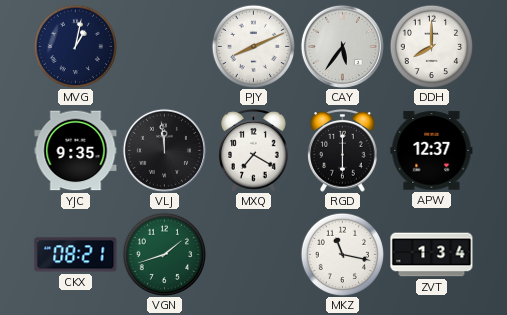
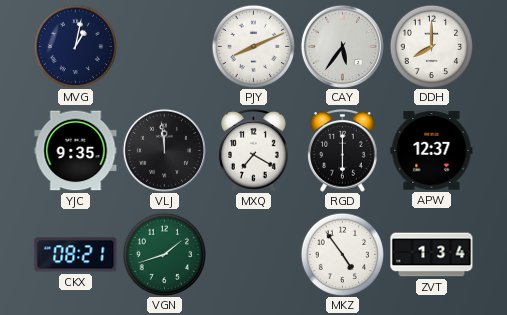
MKZ: 11:17 -> 4:54
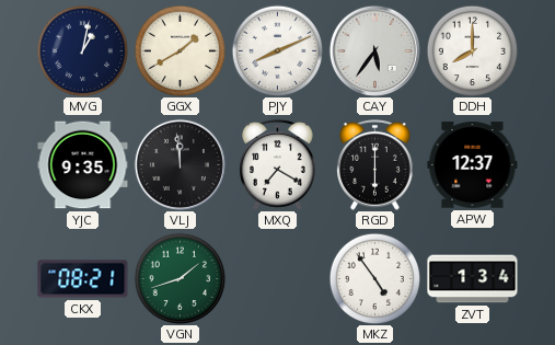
GGX: none -> 1:40
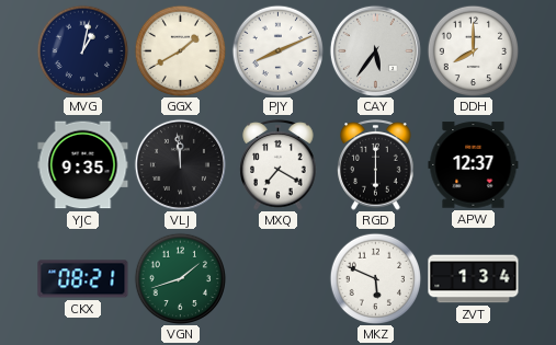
MKZ: 4:54 -> 5:49
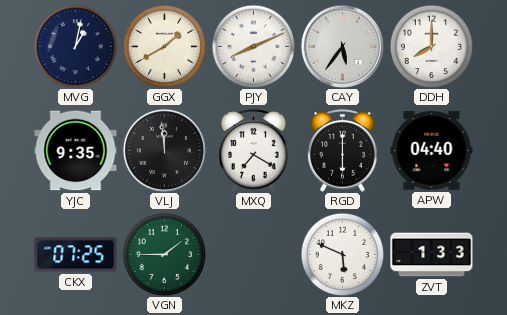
APW: 12:37 -> 04:40
CKX: 08:21 -> 07:25
VGN: 1:42 -> 1:45
ZVT: 1:34 -> 1:33
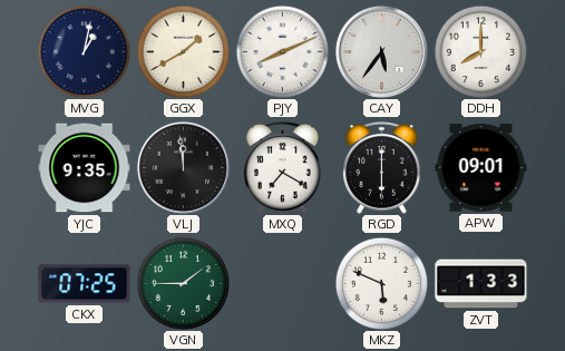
APW: 04:40 -> 09:01
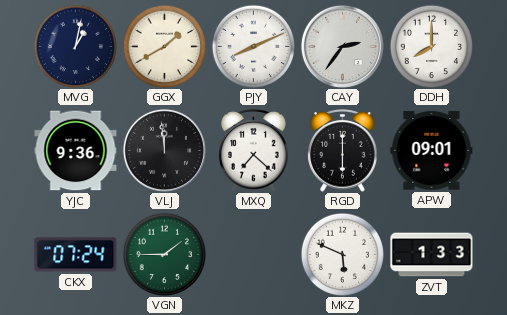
CAY: 5:36 -> 2:36
YJC: 9:35 -> 9:36
MXQ: 7:20 -> 7:22
CKX: 07:25 -> 07:24
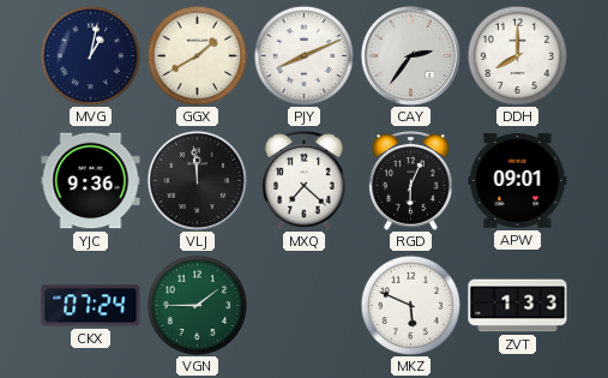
RGD: 6:00 -> 6:04
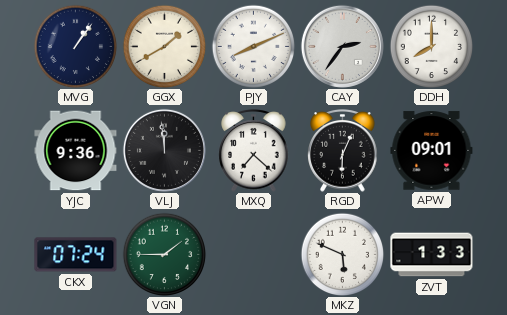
MVG: 1:02 -> 1:06
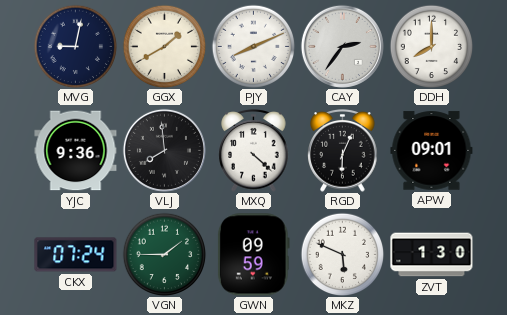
MVG: 1:06 -> 9:02
VLJ: 11:59 -> 7:59
MXQ: 7:22 -> 4:22
GWN: none -> 09:59
ZVT: 1:33 -> 1:30
